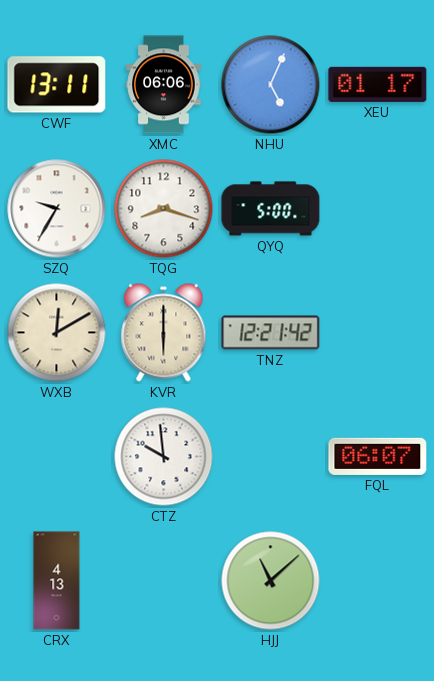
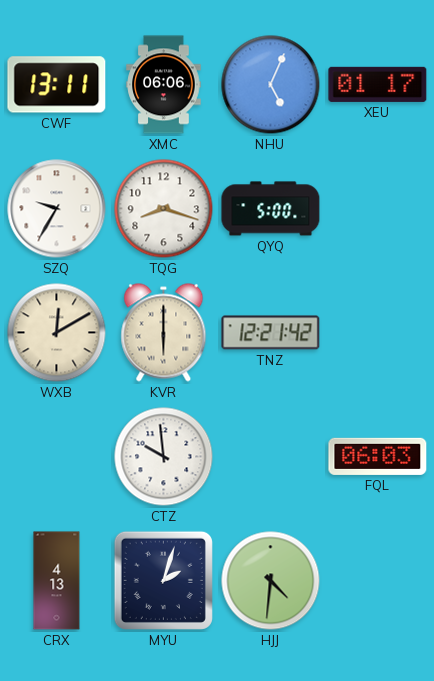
FQL: 06:07 -> 06:03
MYU: none -> 2:03
HJJ: 11:08 -> 4:31
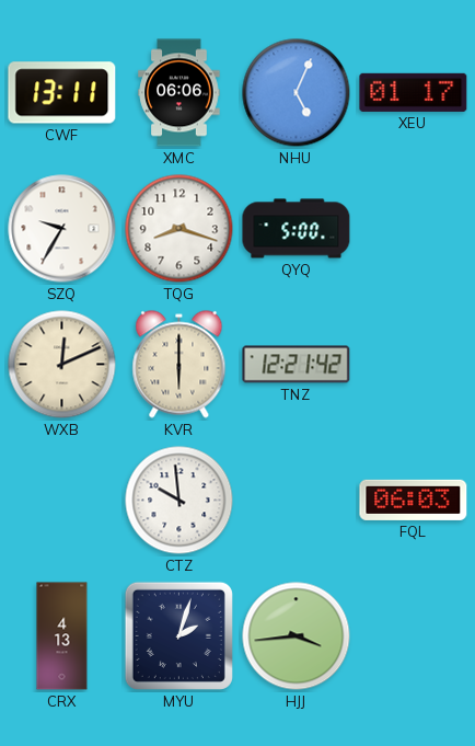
WXB: 12:10 -> 12:11
HJJ: 4:31 -> 3:44
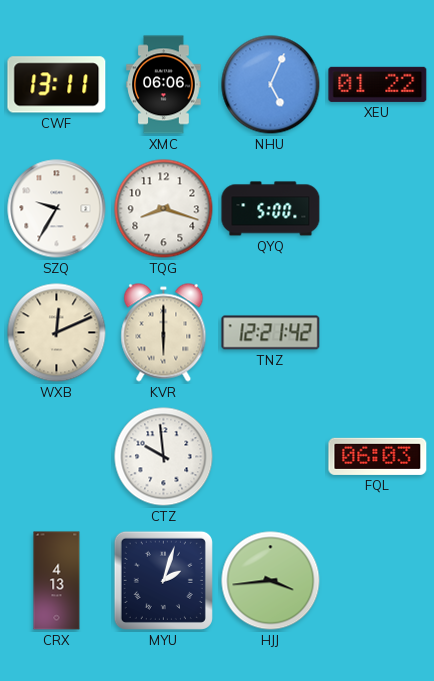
XEU: 01:17 -> 01:22
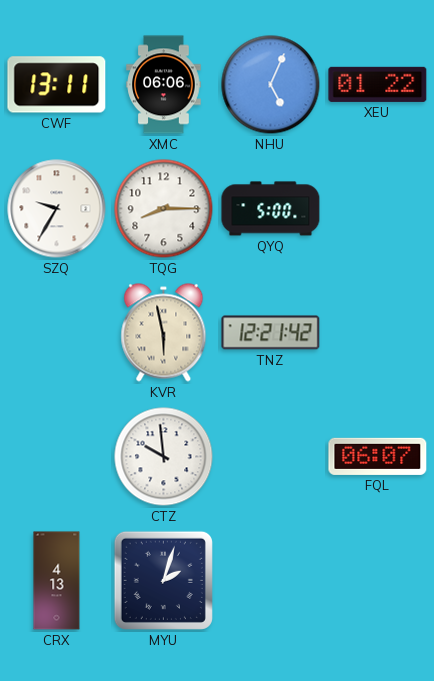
TQG: 8:18 -> 8:15
WXB: 12:11 -> none
KVR: 6:00 -> 5:58
FQL: 06:03 -> 06:07
HJJ: 3:44 -> none
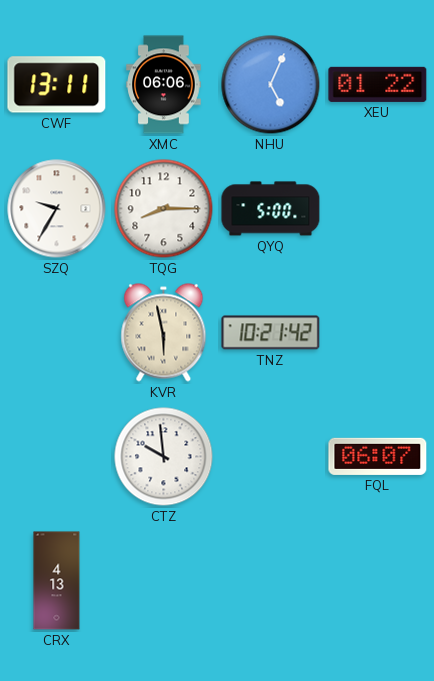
TNZ: 12:21 -> 10:21
MYU: 2:03 -> none
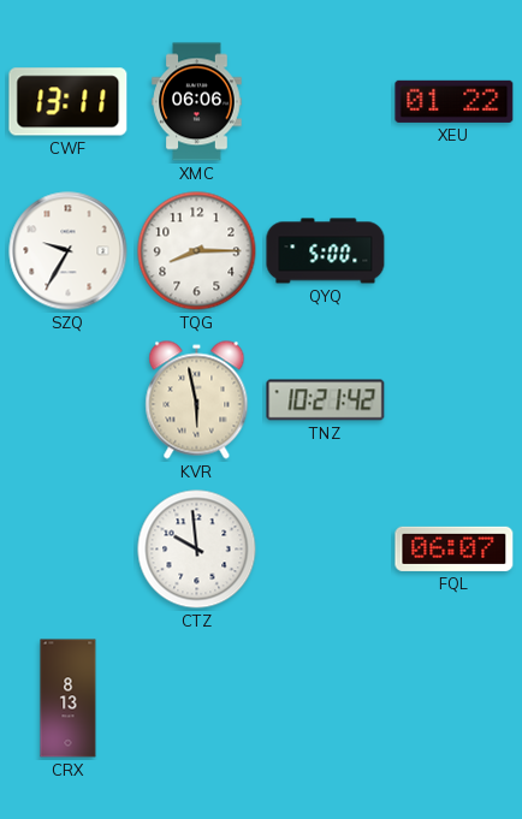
NHU: 5:04 -> none
CRX: 4:13 -> 8:13
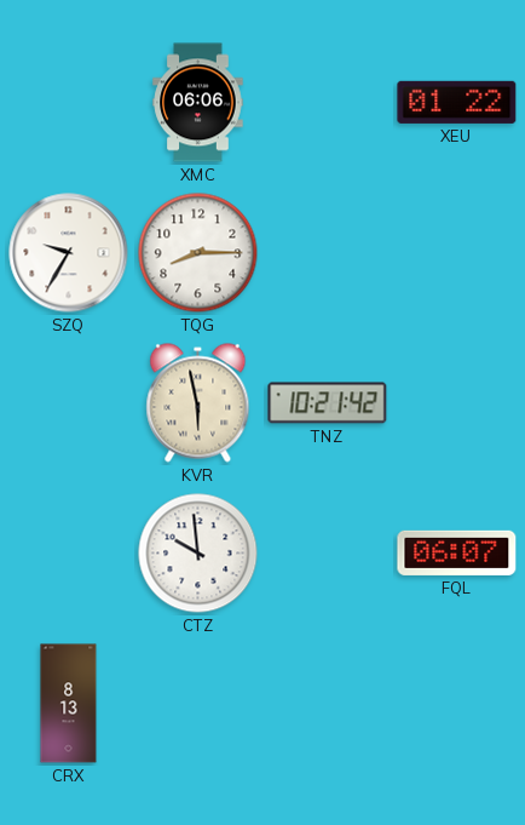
CWF: 13:11 -> none
QYQ: 5:00 -> none
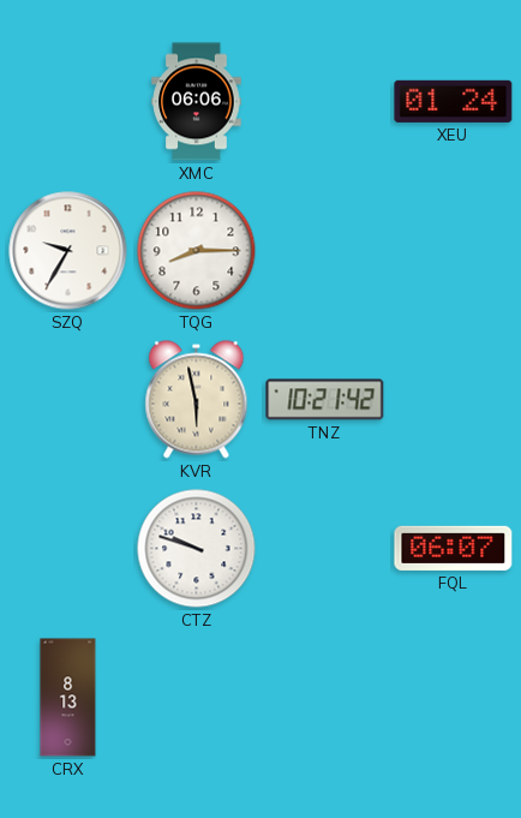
XEU: 01:22 -> 01:24
CTZ: 9:59 -> 9:48
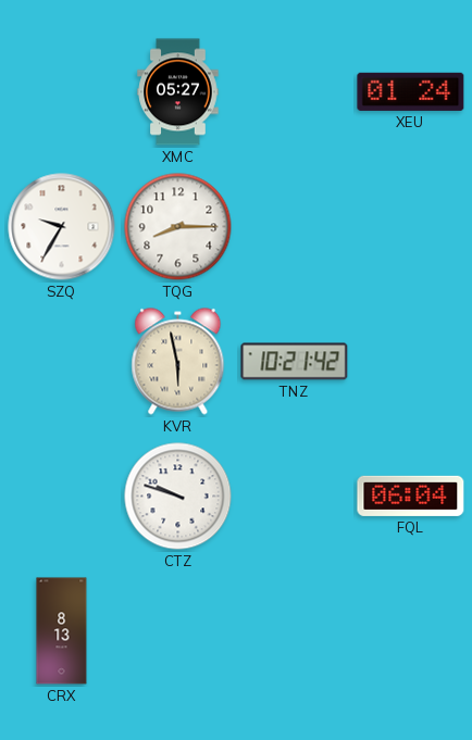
XMC: 06:06 -> 05:27
FQL: 06:07 -> 06:04
